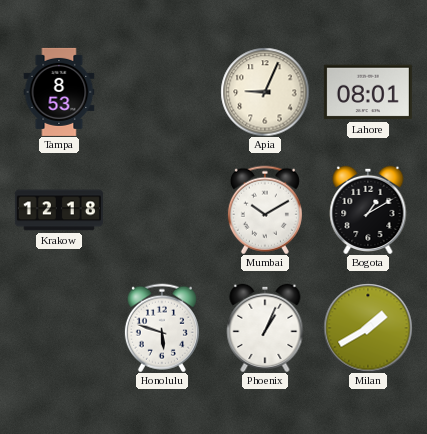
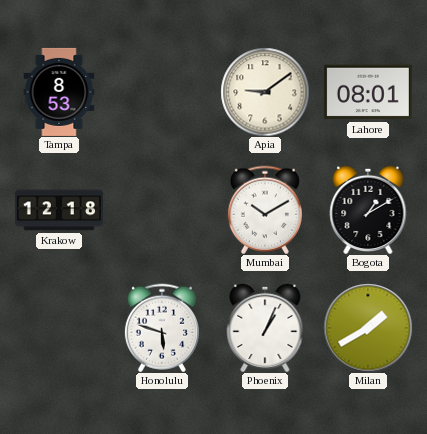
Apia: 9:04 -> 9:09
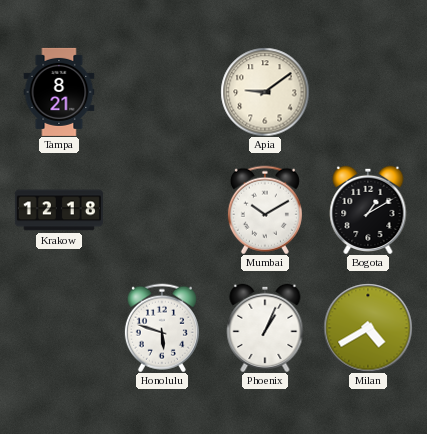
Tampa: 8:53 -> 8:21
Lahore: 08:01 -> none
Milan: 1:40 -> 4:40
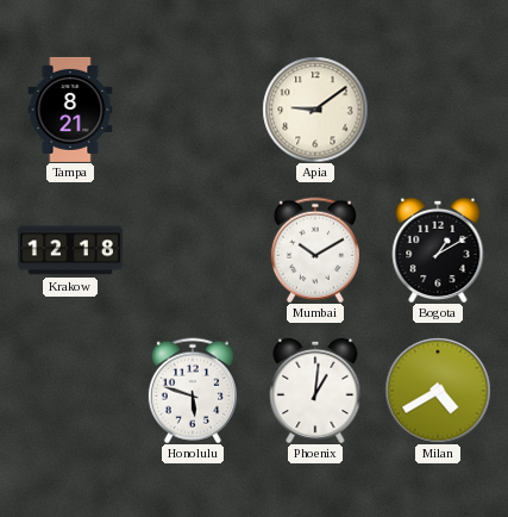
Phoenix: 1:04 -> 1:01
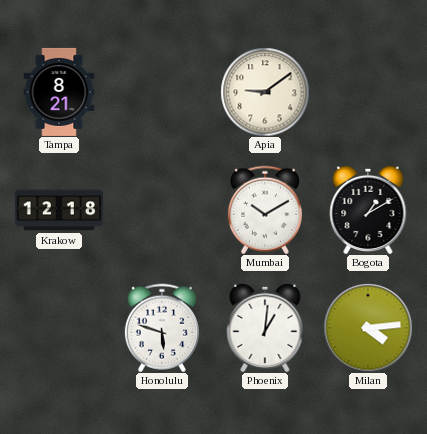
Milan: 4:40 -> 4:14
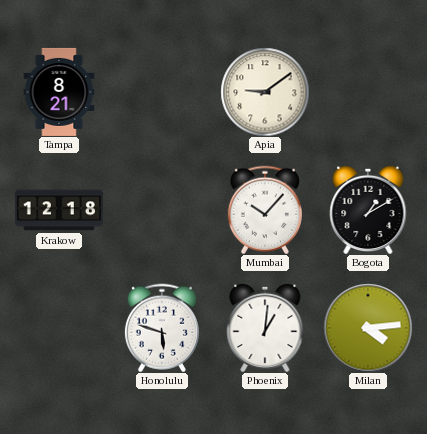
Mumbai: 10:10 -> 10:07
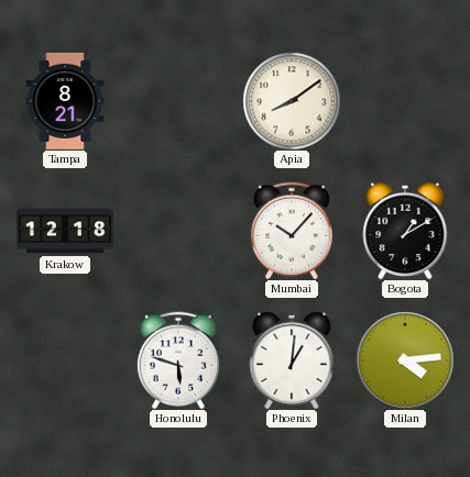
Apia: 9:09 -> 8:09
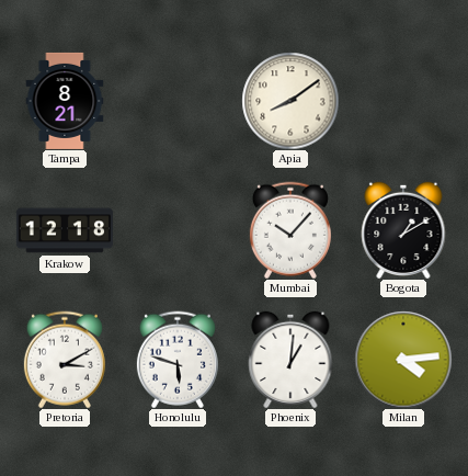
Pretoria: none -> 3:10
